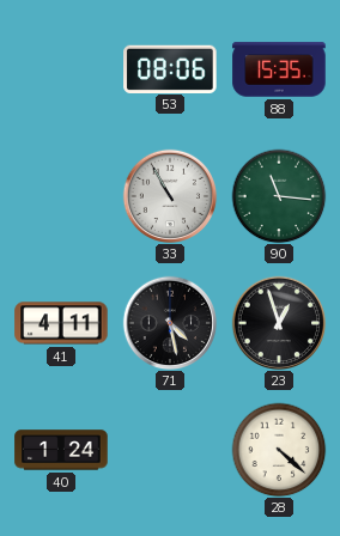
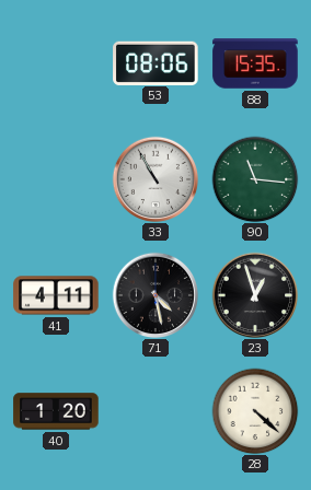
40: 1:24 -> 1:20
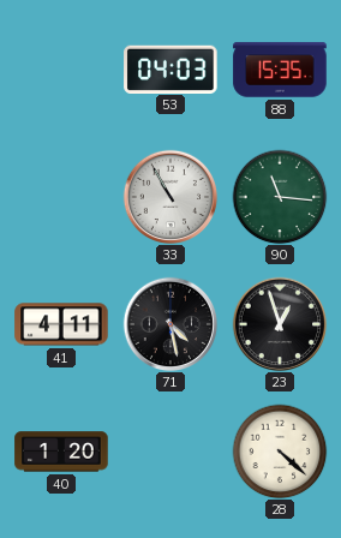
53: 08:06 -> 04:03
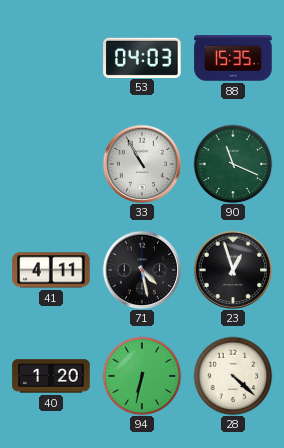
90: 11:16 -> 11:19
94: none -> 6:32
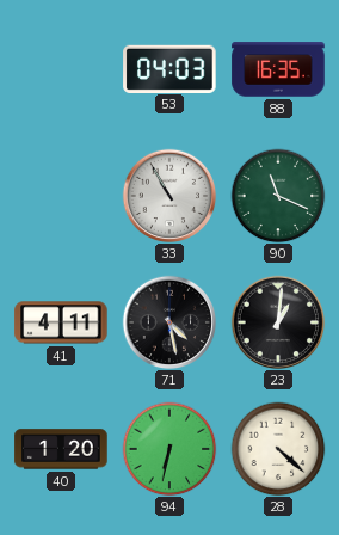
88: 15:35 -> 16:35
23: 12:57 -> 1:01
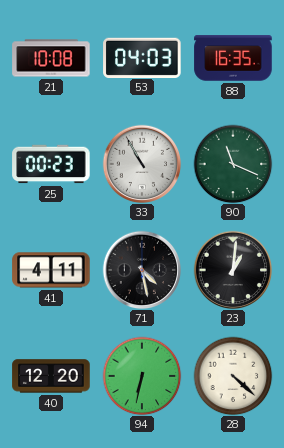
21: none -> 10:08
25: none -> 00:23
40: 1:20 -> 12:20
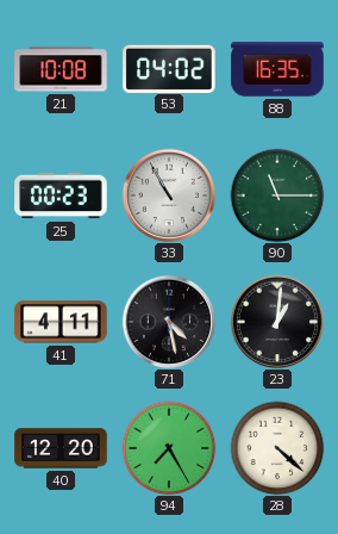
53: 04:03 -> 04:02
90: 11:19 -> 11:15
94: 6:32 -> 7:25
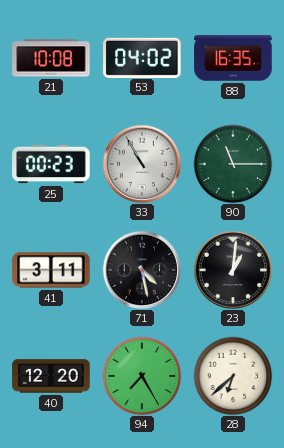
41: 4:11 -> 3:11
28: 4:22 -> 6:38
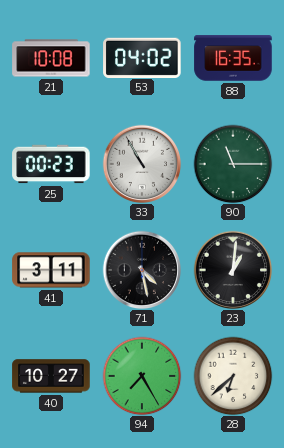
40: 12:20 -> 10:27
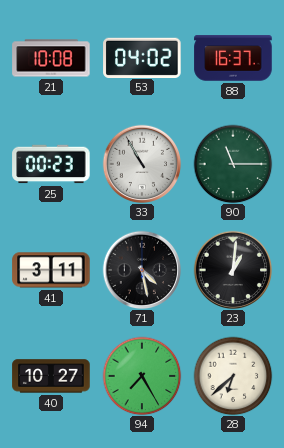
88: 16:35 -> 16:37
